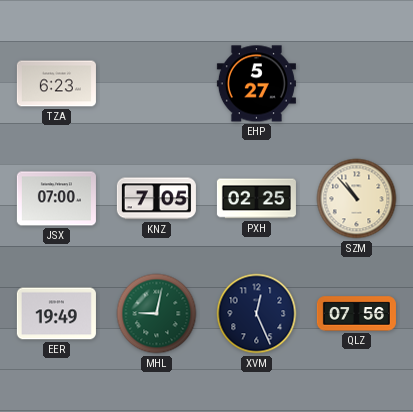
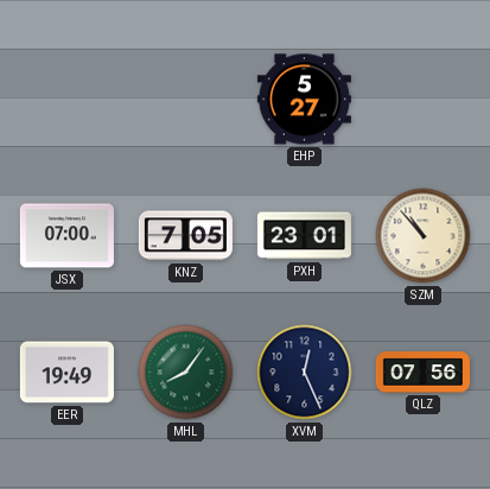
TZA: 6:23 -> none
PXH: 02:25 -> 23:01
MHL: 9:02 -> 8:06
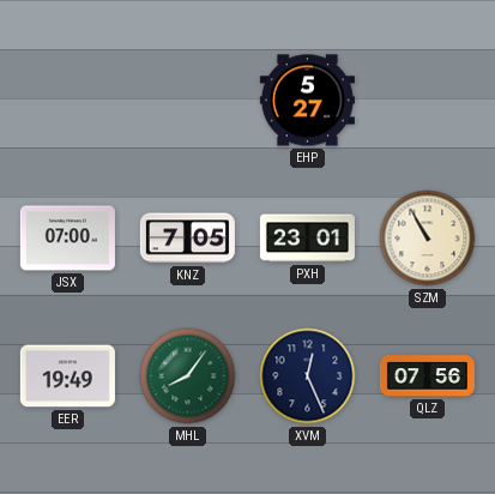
SZM: 10:53 -> 10:55
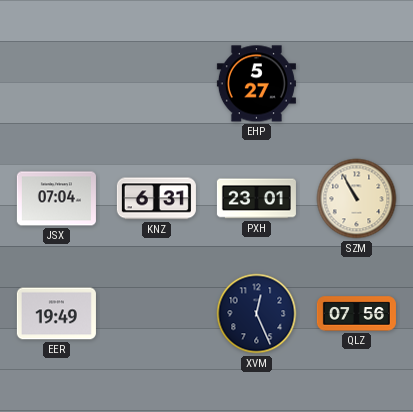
JSX: 07:00 -> 07:04
KNZ: 7:05 -> 6:31
MHL: 8:06 -> none
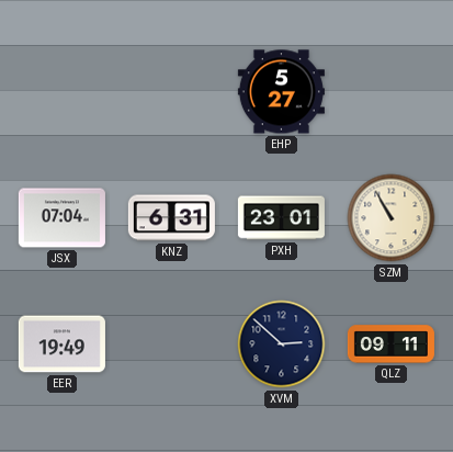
XVM: 12:26 -> 2:52
QLZ: 07:56 -> 09:11
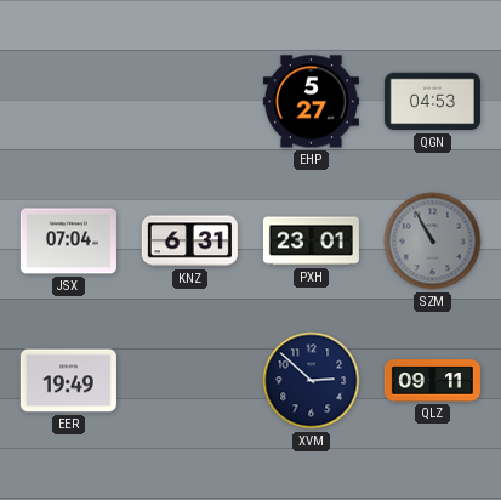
QGN: none -> 04:53
SZM dial: cream -> grey
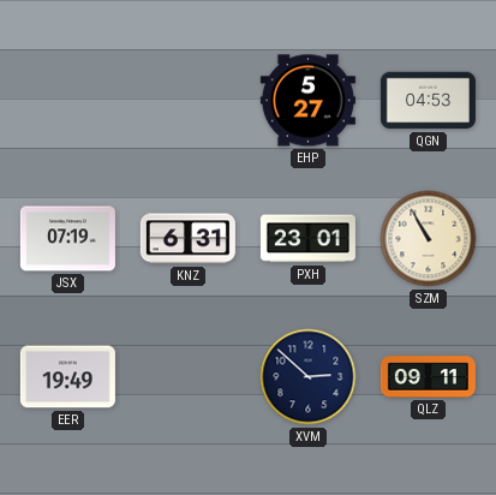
JSX: 07:04 -> 07:19
SZM dial: grey -> cream
